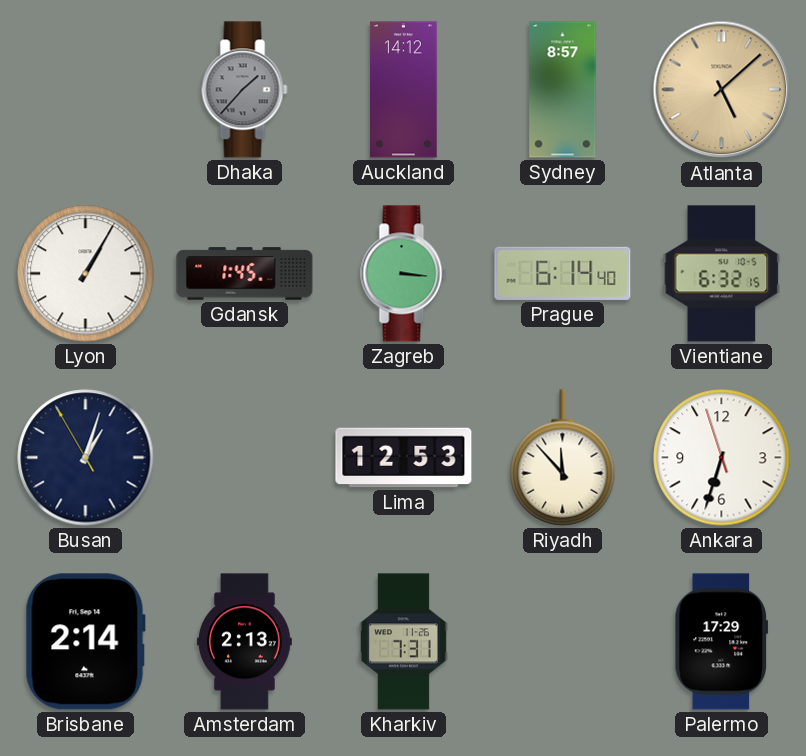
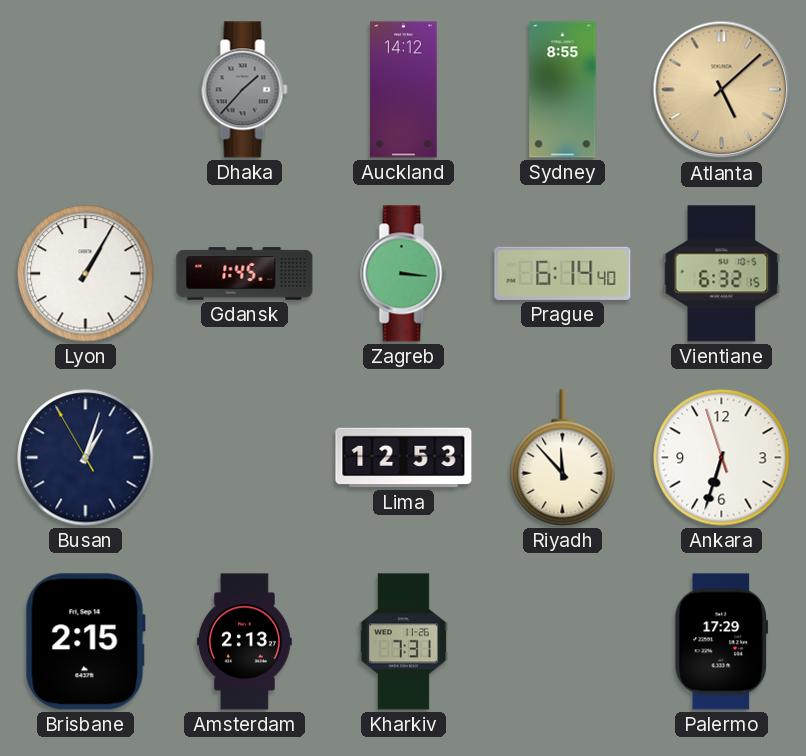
Sydney: 8:57 -> 8:55
Brisbane: 2:14 -> 2:15
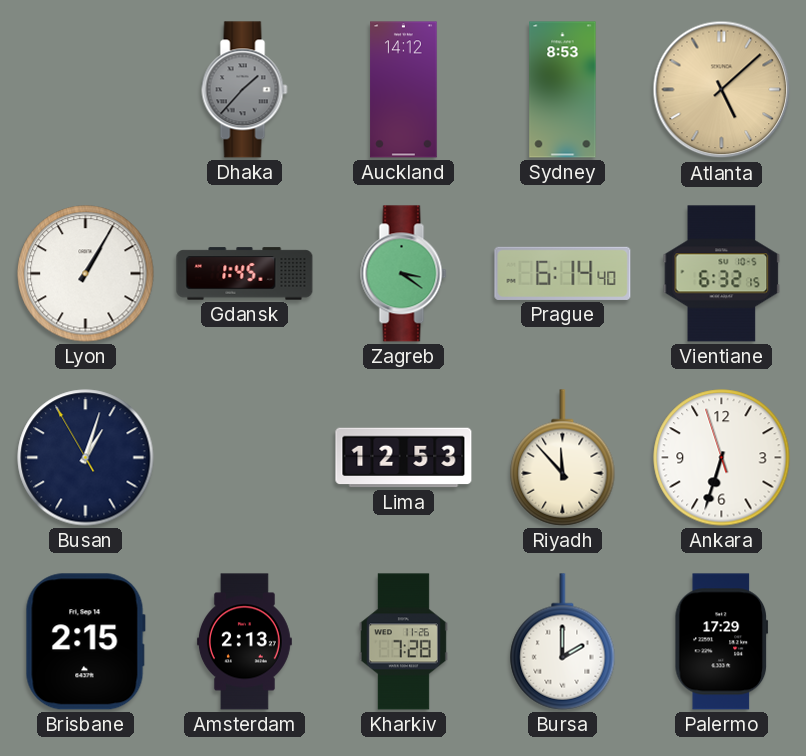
Sydney: 8:55 -> 8:53
Zagreb: 3:16 -> 3:21
Kharkiv: 7:31 -> 7:28
Bursa: none -> 2:00
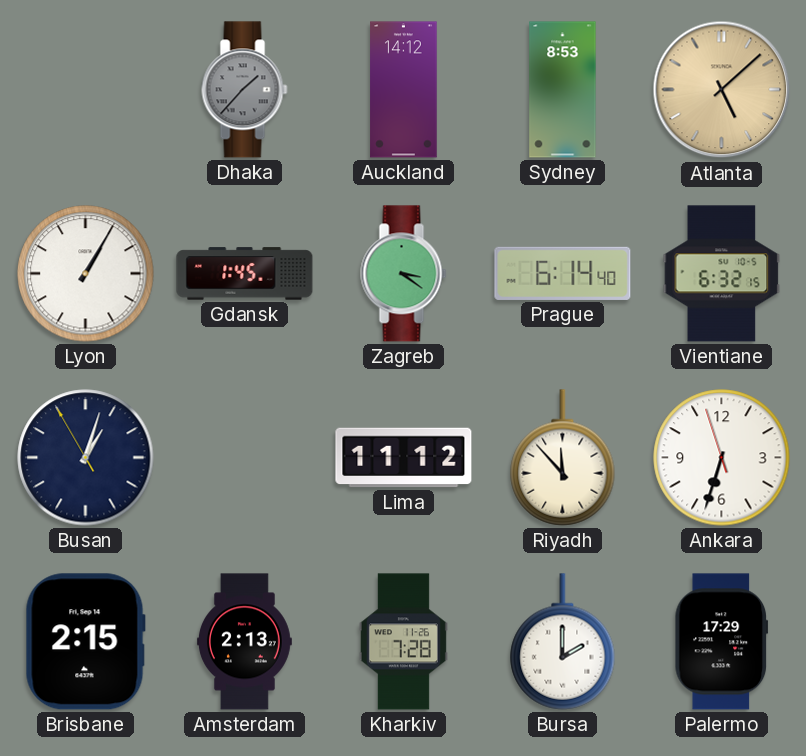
Lima: 12:53 -> 11:12
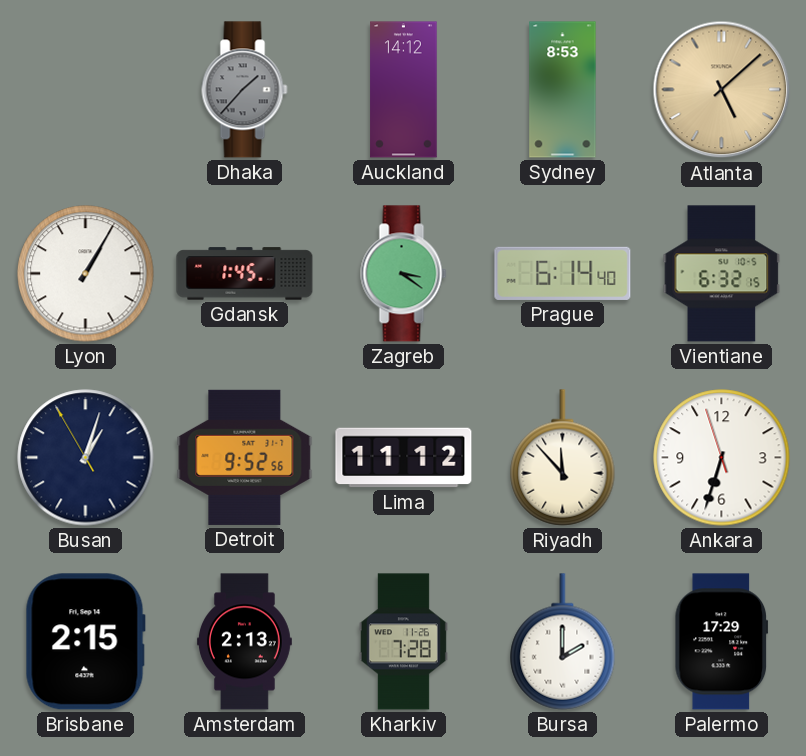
Detroit: none -> 9:52
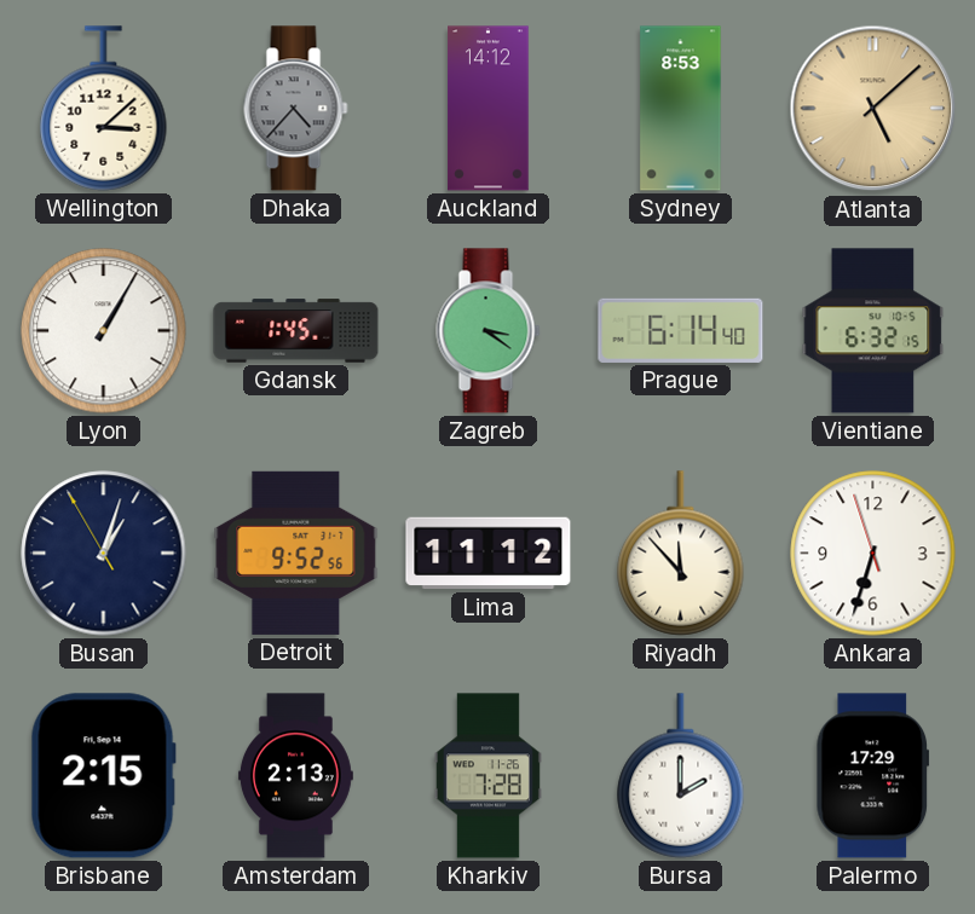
Wellington: none -> 3:08
Dhaka: 1:37 -> 4:37
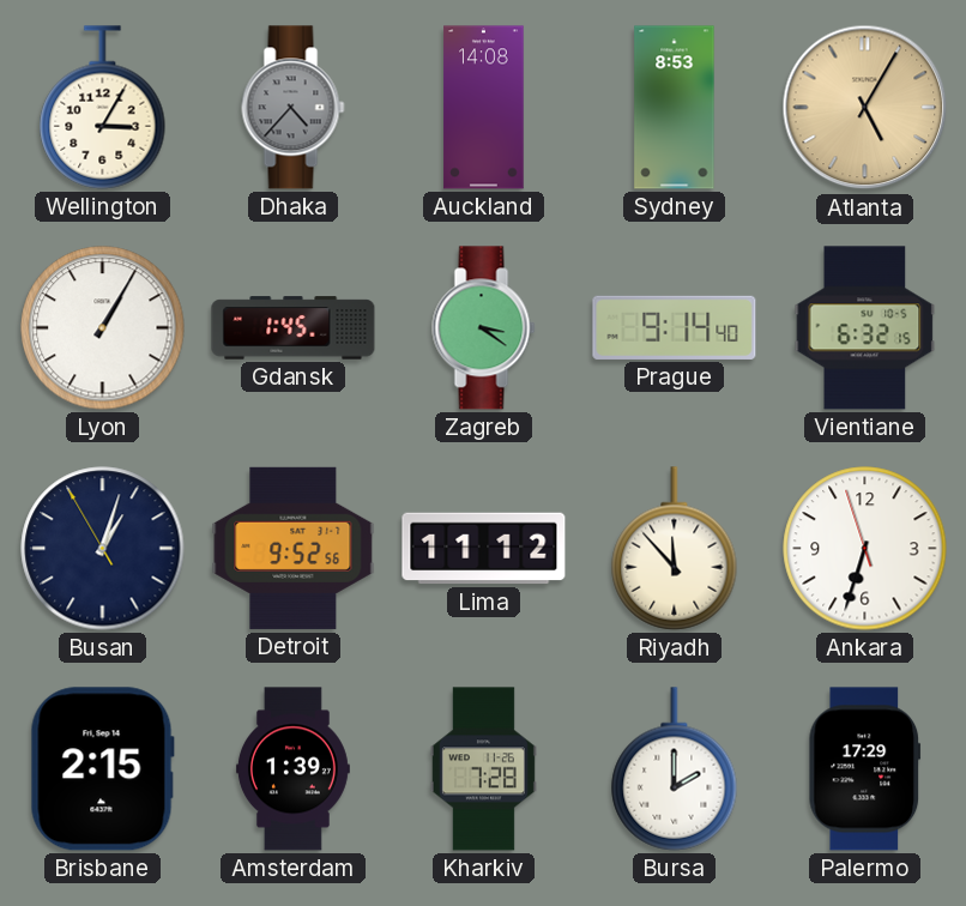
Wellington: 3:08 -> 3:05
Auckland: 14:12 -> 14:08
Atlanta: 5:08 -> 5:05
Prague: 6:14 -> 9:14
Amsterdam: 2:13 -> 1:39
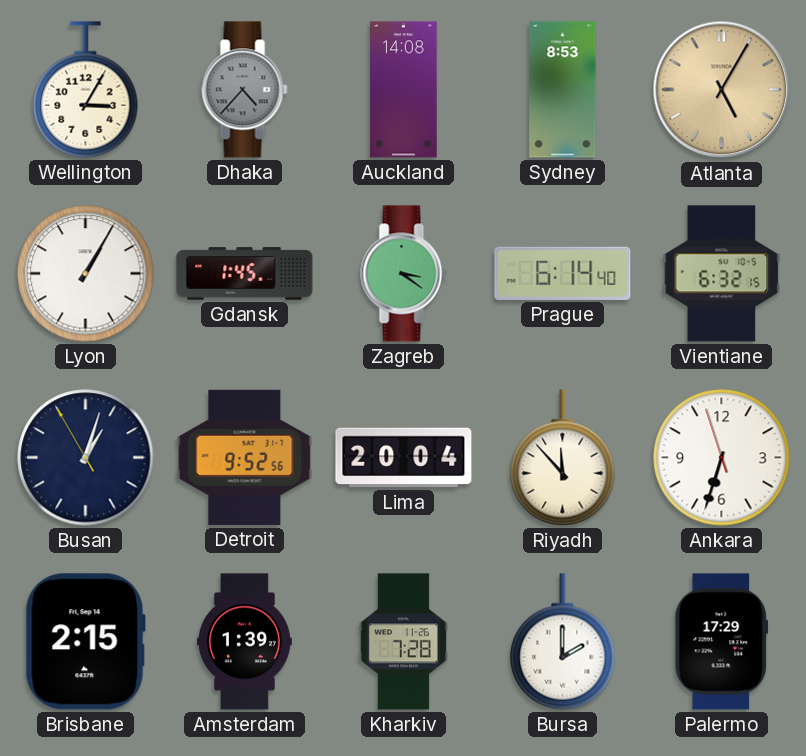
Prague: 9:14 -> 6:14
Lima: 11:12 -> 20:04
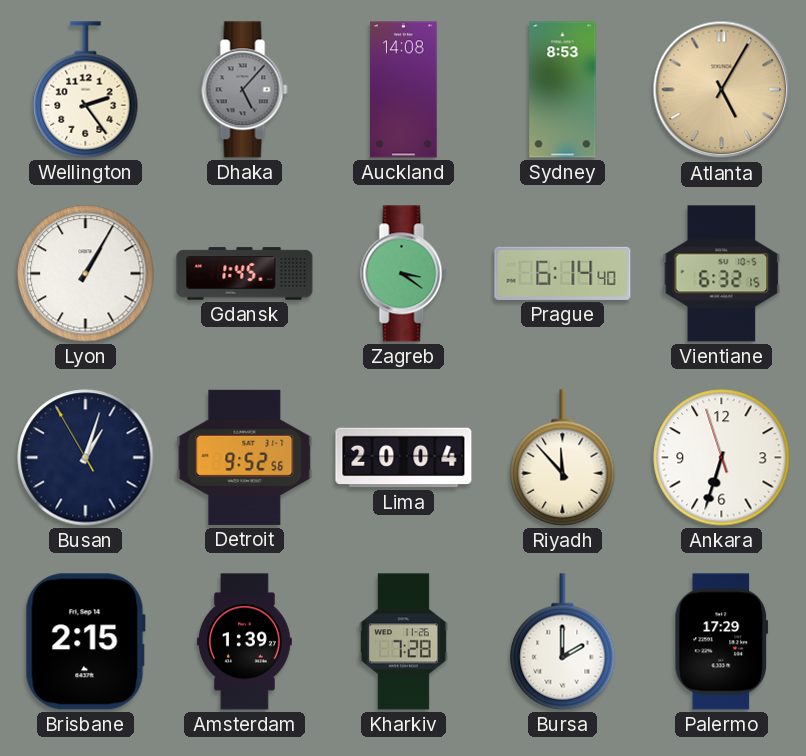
Wellington: 3:05 -> 2:24
Dhaka: 4:37 -> 5:07
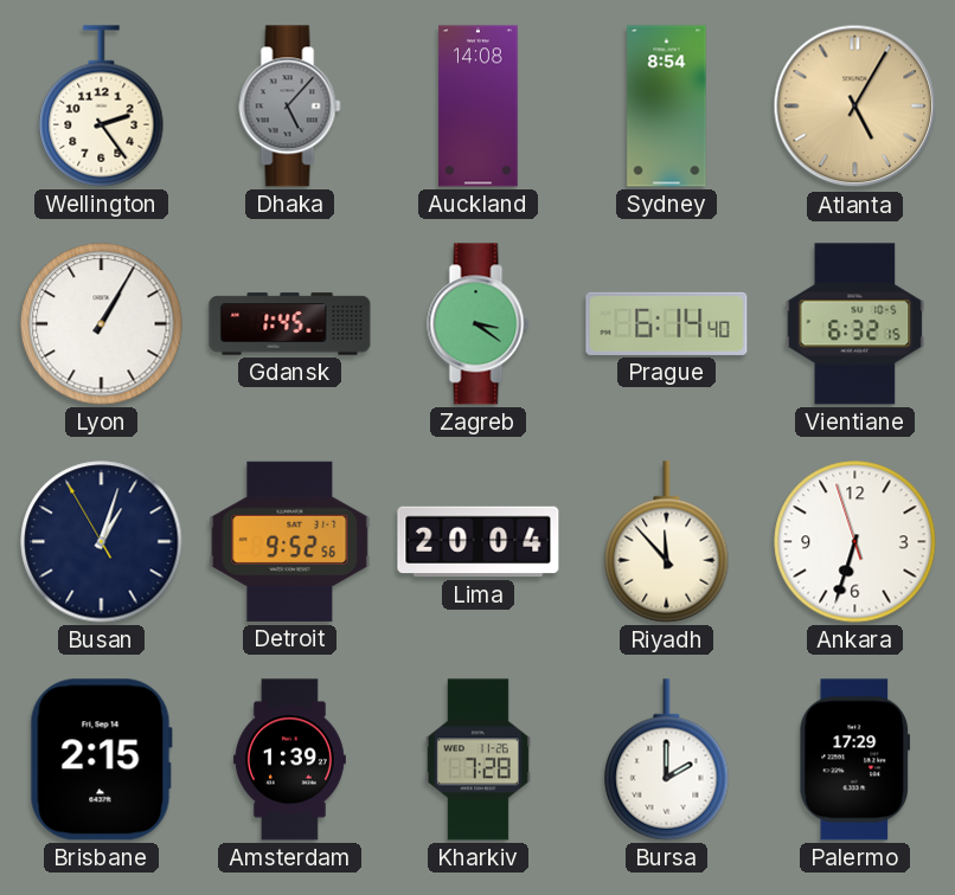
Sydney: 8:53 -> 8:54
